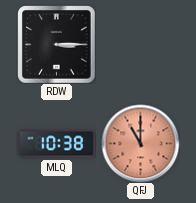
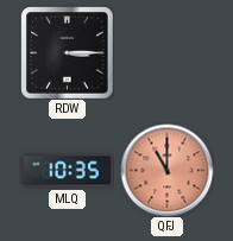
MLQ: 10:38 -> 10:35
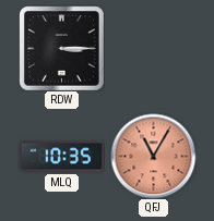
QFJ: 11:00 -> 11:05
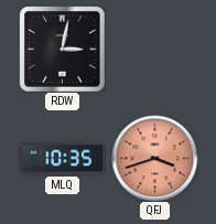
RDW: 3:15 -> 3:02
QFJ: 11:05 -> 3:42
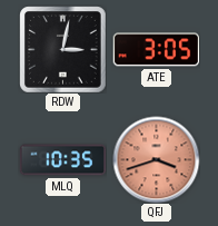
ATE: none -> 3:05
